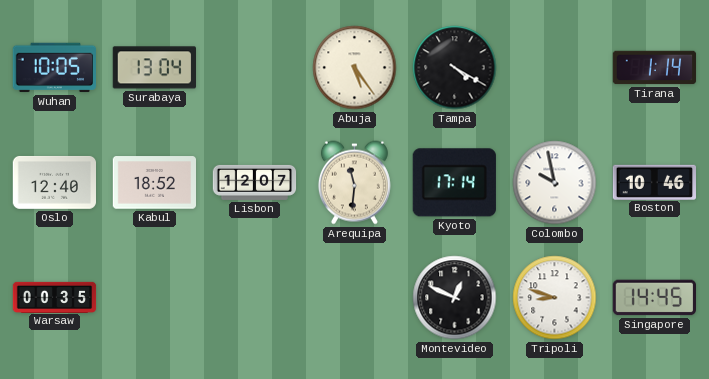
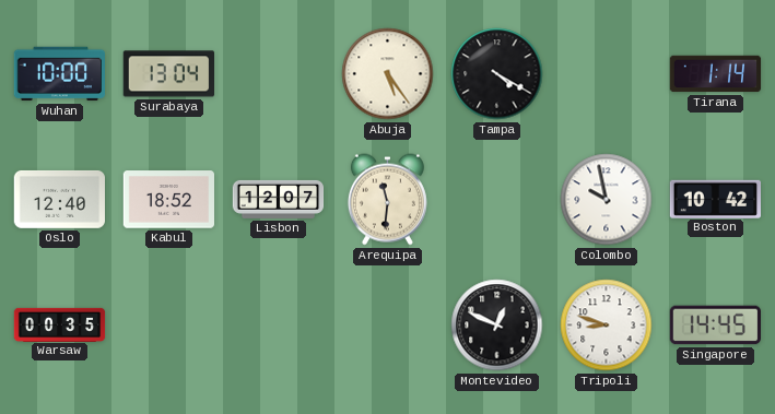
Wuhan: 10:05 -> 10:00
Kyoto: 17:14 -> none
Boston: 10:46 -> 10:42
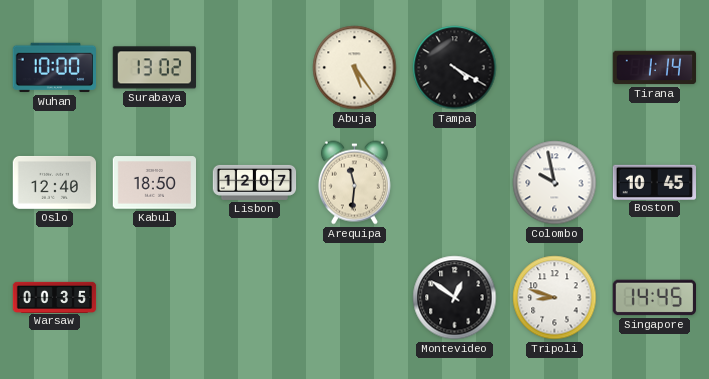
Surabaya: 13:04 -> 13:02
Kabul: 18:52 -> 18:50
Boston: 10:42 -> 10:45
Montevideo: 12:49 -> 12:51
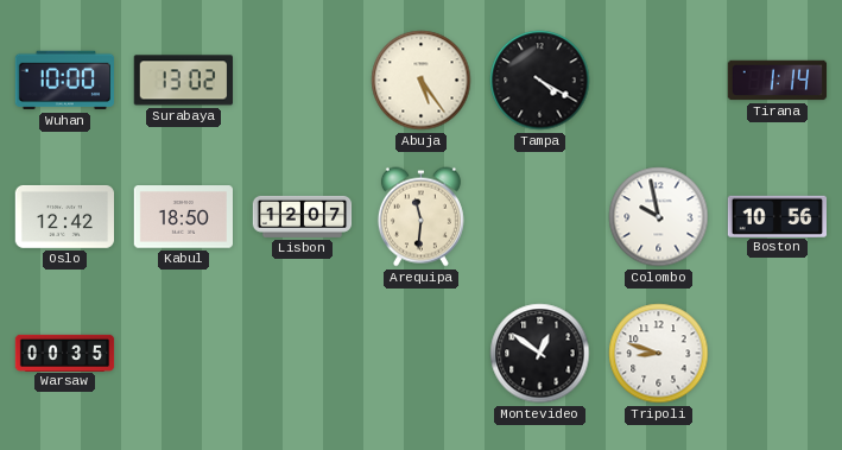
Oslo: 12:40 -> 12:42
Boston: 10:45 -> 10:56
Singapore: 14:45 -> none
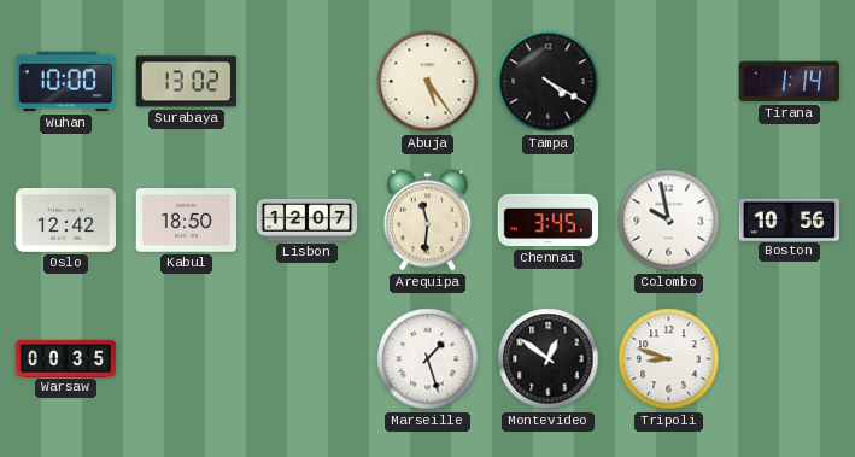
Chennai: none -> 3:45
Marseille: none -> 1:27
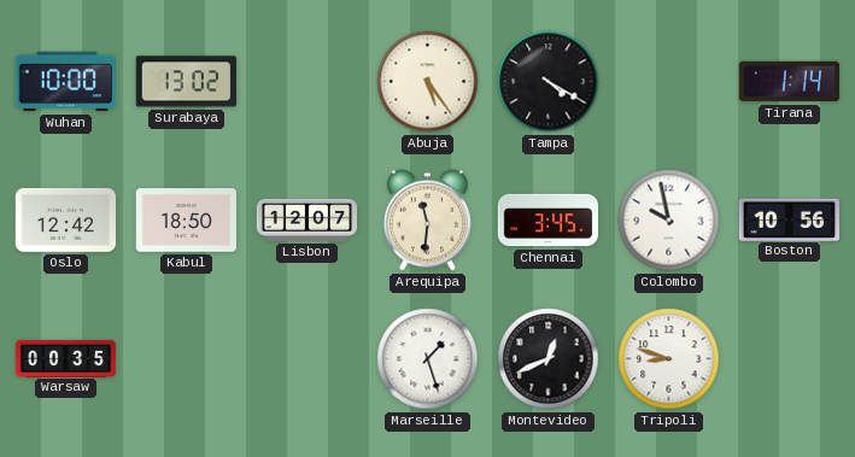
Montevideo: 12:51 -> 12:41
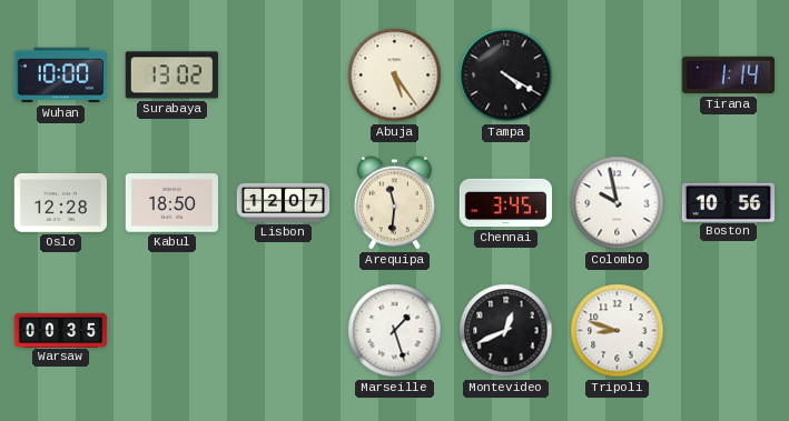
Oslo: 12:42 -> 12:28
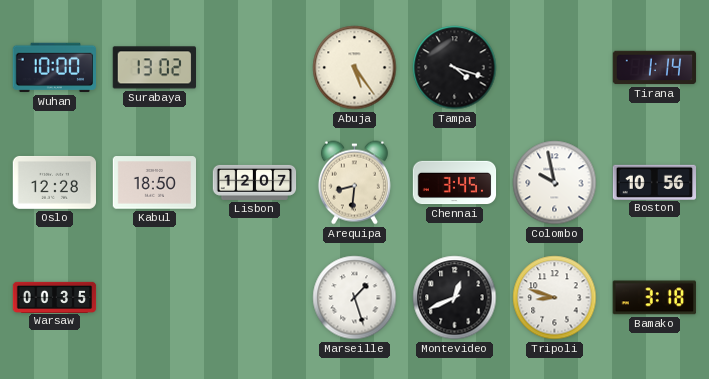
Tampa: 4:20 -> 4:18
Arequipa: 11:31 -> 8:31
Bamako: none -> 3:18
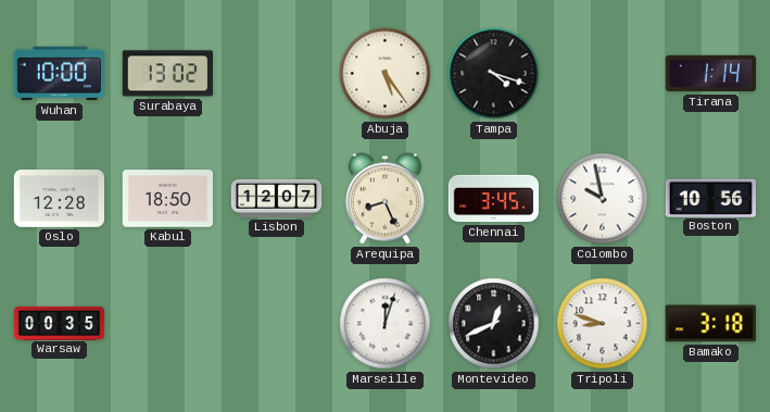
Arequipa: 8:31 -> 8:26
Marseille: 1:27 -> 12:03
